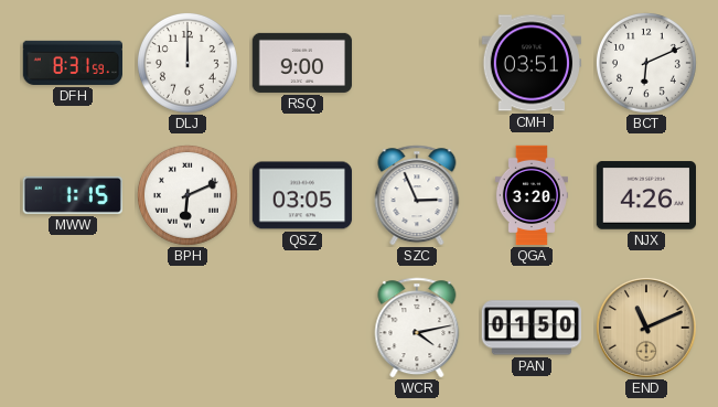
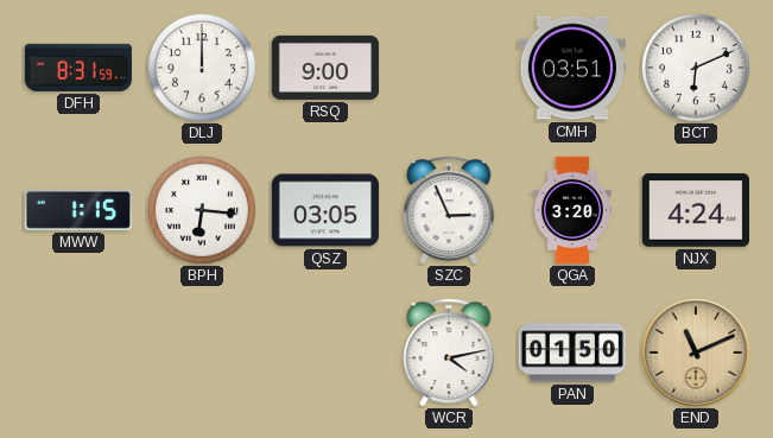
BPH: 6:11 -> 6:16
NJX: 4:26 -> 4:24
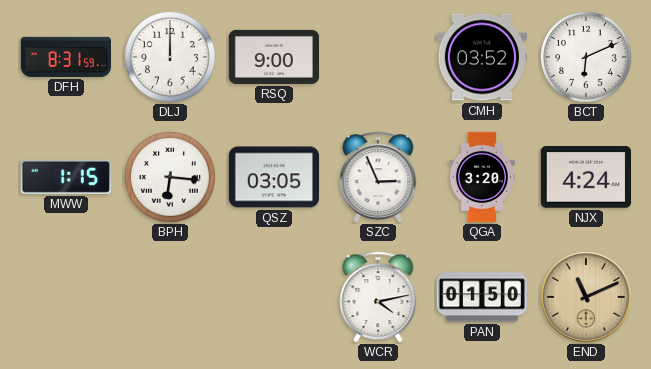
CMH: 03:51 -> 03:52
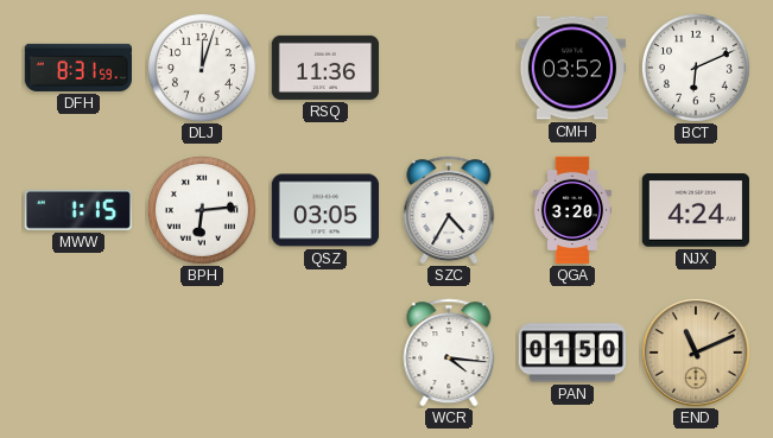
DLJ: 12:00 -> 12:03
RSQ: 9:00 -> 11:36
BPH: 6:16 -> 6:14
SZC: 2:56 -> 4:35
WCR: 4:13 -> 4:16
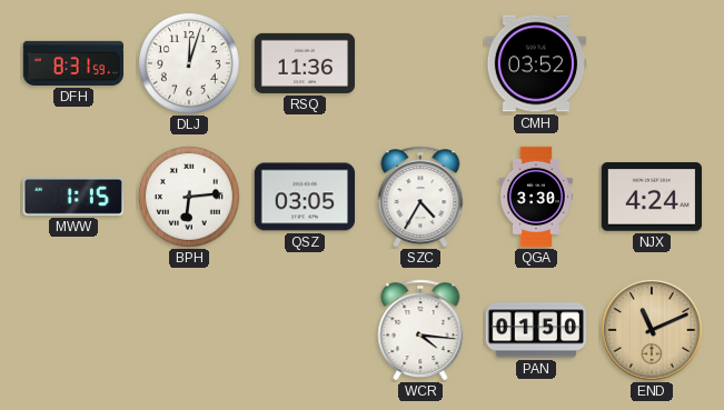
BCT: 6:11 -> none
QGA: 3:20 -> 3:30
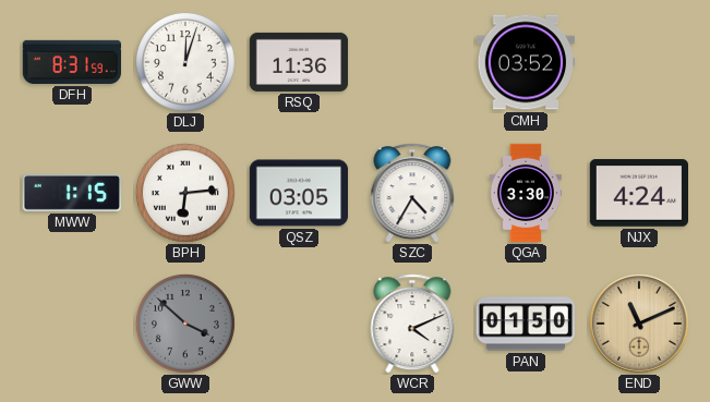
GWW: none -> 3:52
WCR: 4:16 -> 4:11
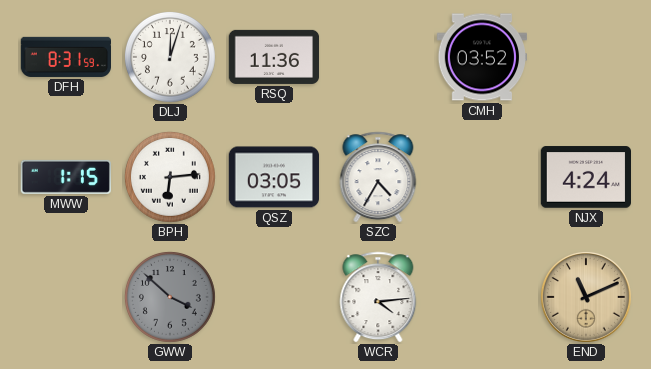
QGA: 3:30 -> none
WCR: 4:11 -> 4:14
PAN: 01:50 -> none
